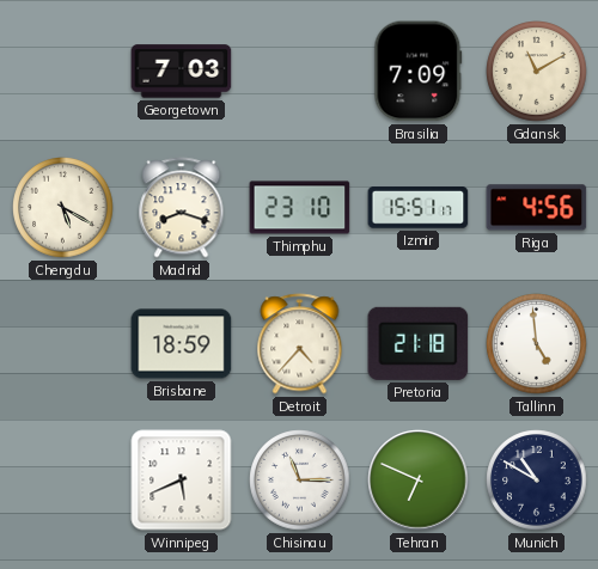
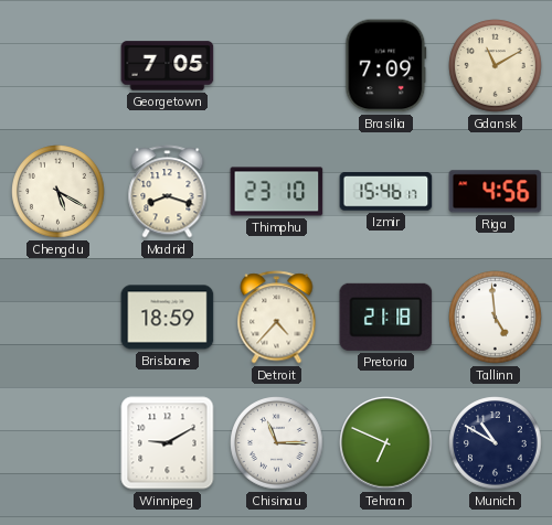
Georgetown: 7:03 -> 7:05
Izmir: 15:51 -> 15:46
Winnipeg: 5:41 -> 9:10
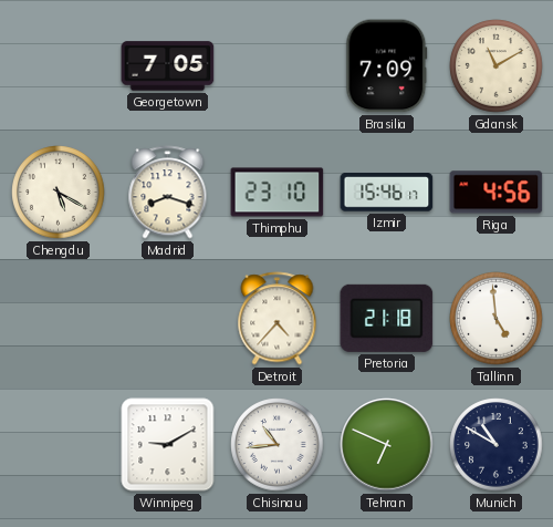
Brisbane: 18:59 -> none
Chisinau: 11:15 -> 10:44
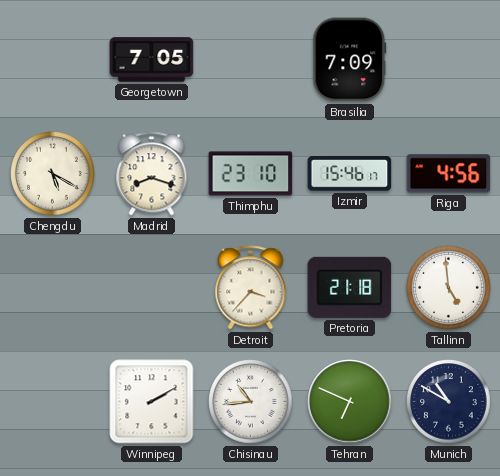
Gdansk: 11:10 -> none
Detroit: 4:37 -> 3:37
Winnipeg: 9:10 -> 2:10
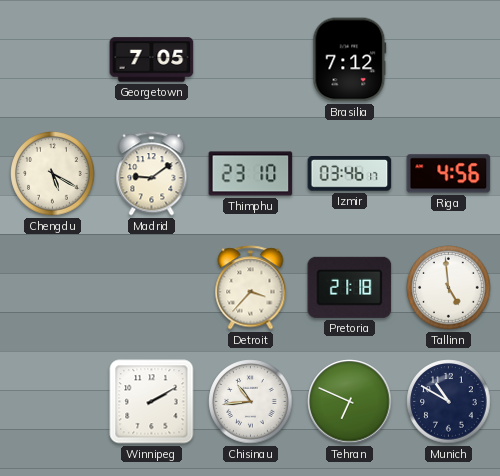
Brasilia: 7:09 -> 7:12
Madrid: 8:18 -> 9:09
Izmir: 15:46 -> 03:46
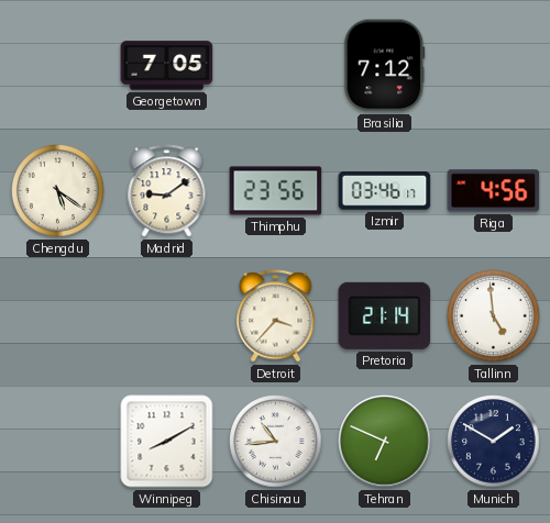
Chengdu: 5:20 -> 5:21
Thimphu: 23:10 -> 23:56
Pretoria: 21:18 -> 21:14
Winnipeg: 2:10 -> 8:10
Munich: 10:50 -> 1:50
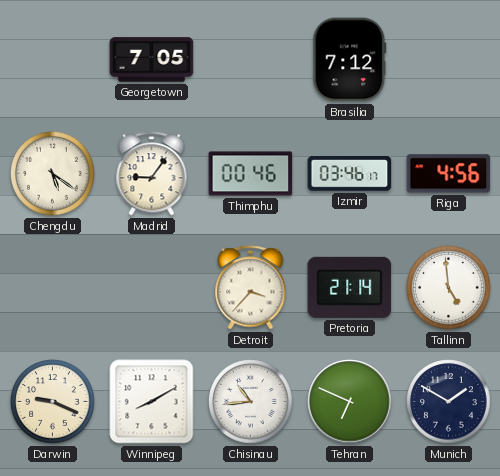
Madrid: 9:09 -> 9:06
Thimphu: 23:56 -> 00:46
Darwin: none -> 9:19
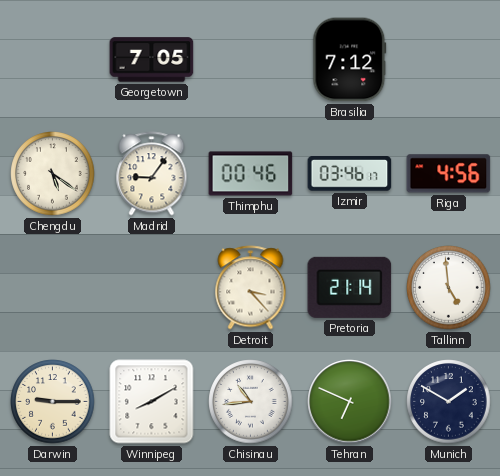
Detroit: 3:37 -> 3:23
Darwin: 9:19 -> 9:15
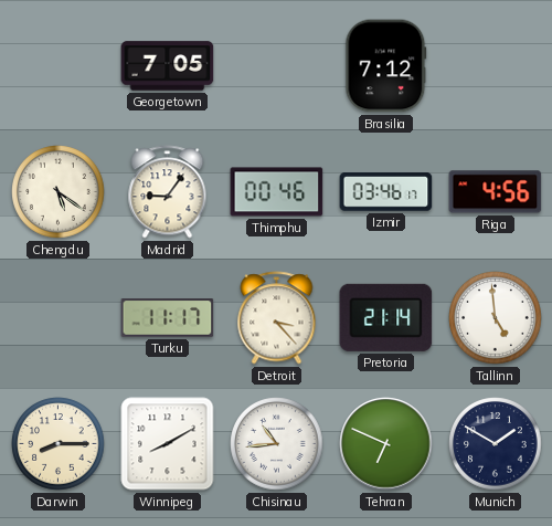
Turku: none -> 11:17
Darwin: 9:15 -> 8:15
